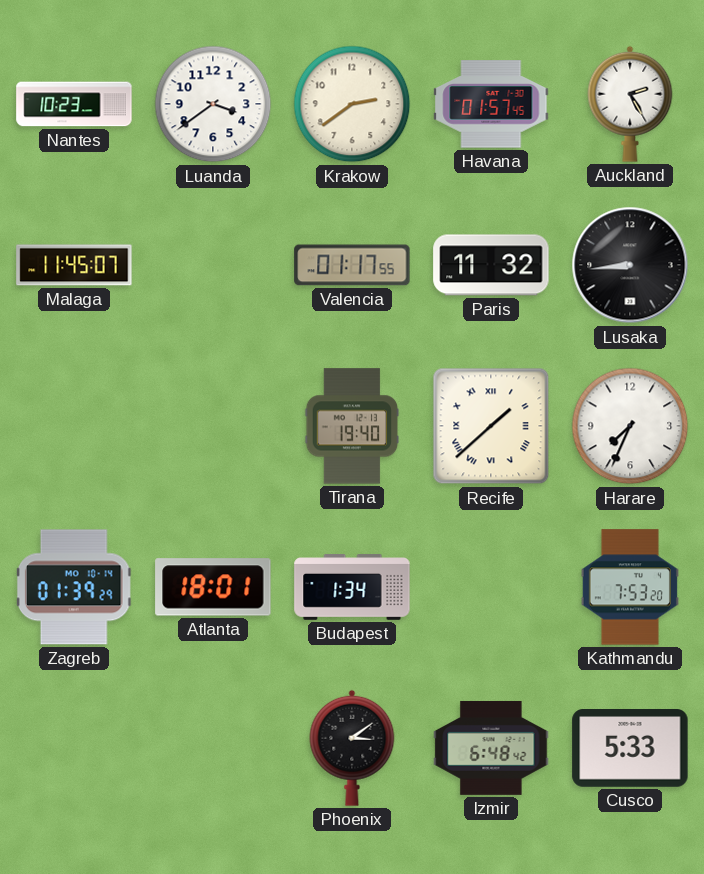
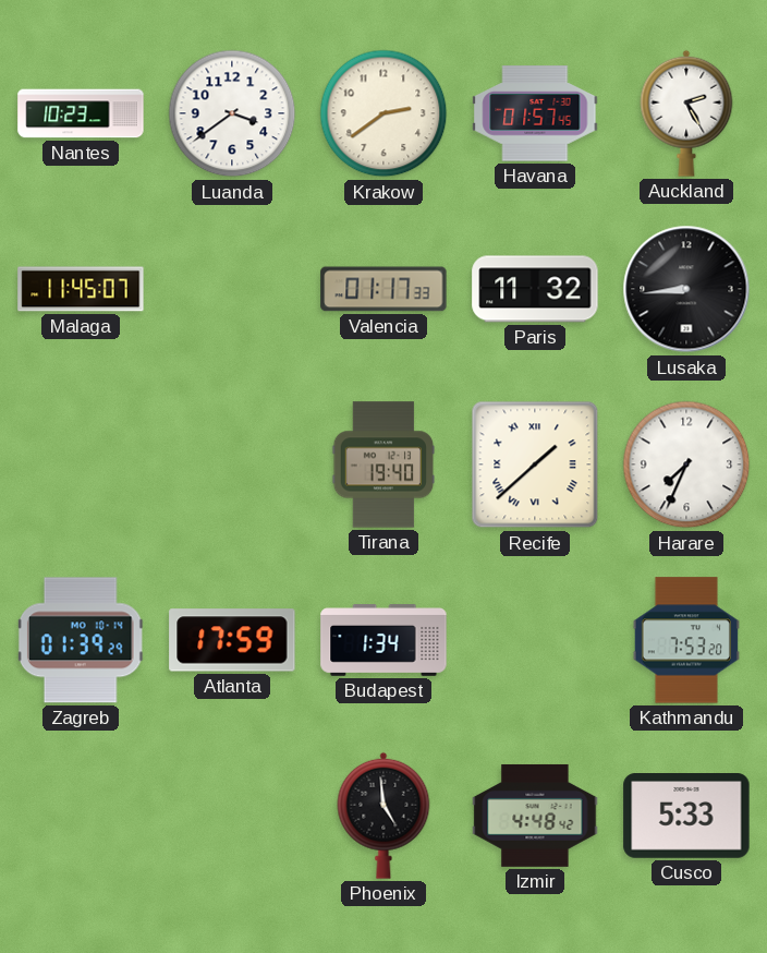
Valencia: 01:17:55 -> 01:17:33
Atlanta: 18:01 -> 17:59
Phoenix: 3:09 -> 4:59
Izmir: 6:48 -> 4:48
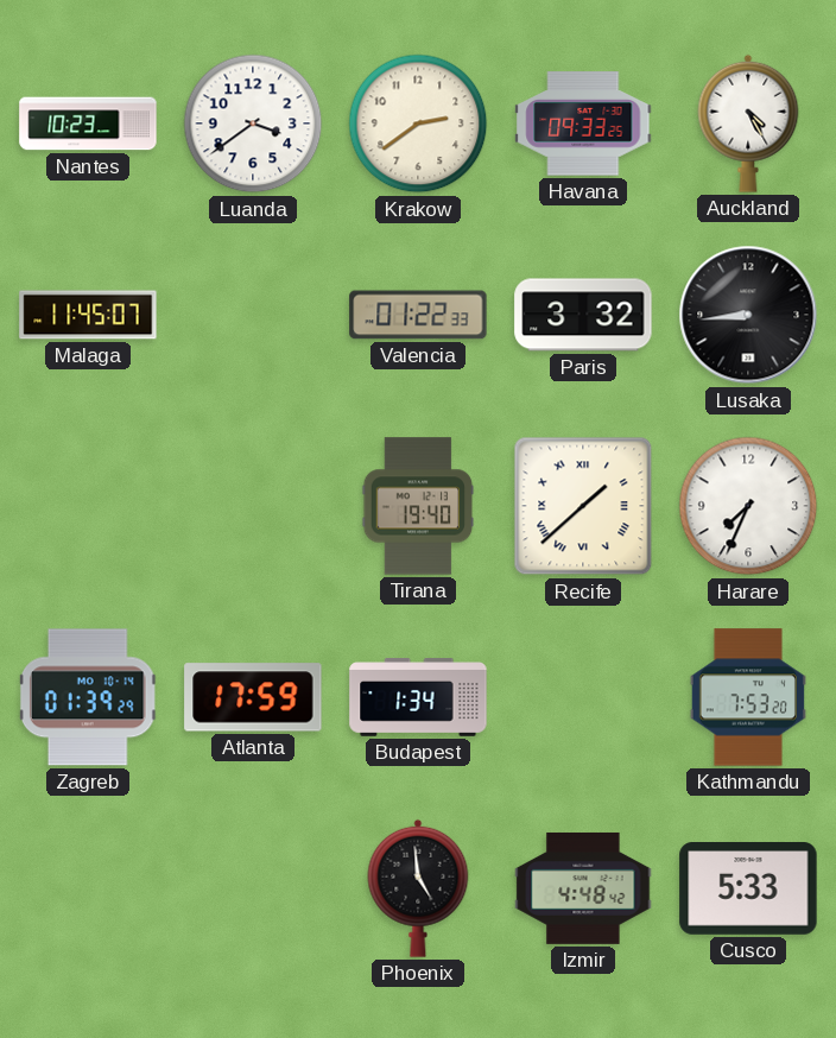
Havana: 01:57 -> 09:33
Auckland: 2:25 -> 4:25
Valencia: 01:17 -> 01:22
Paris: 11:32 -> 3:32
